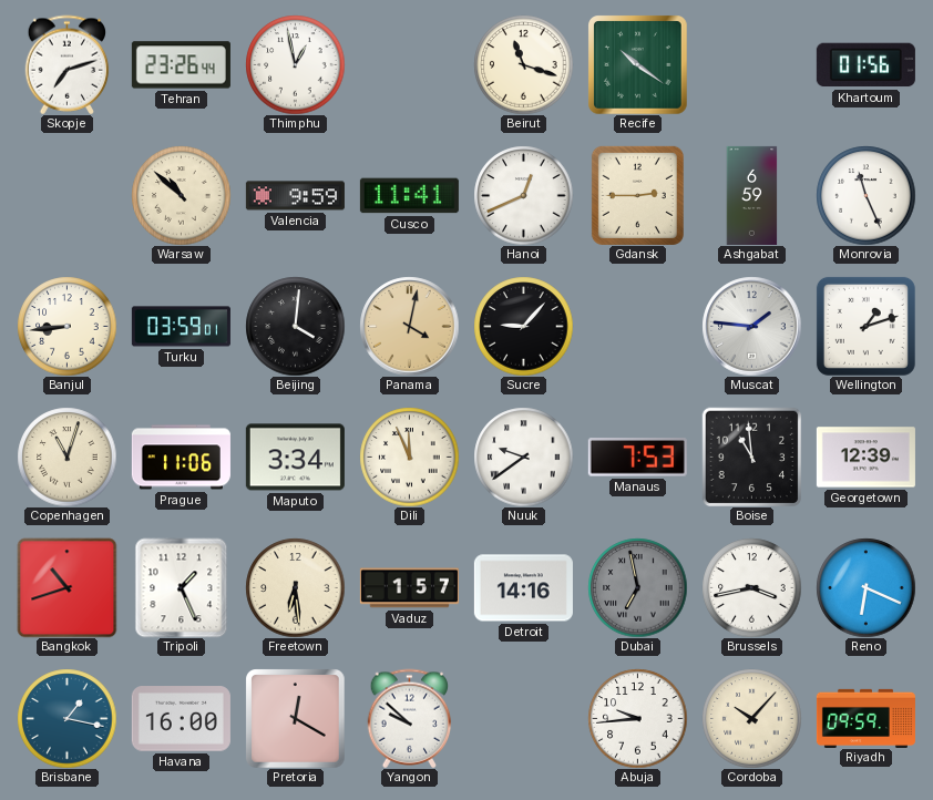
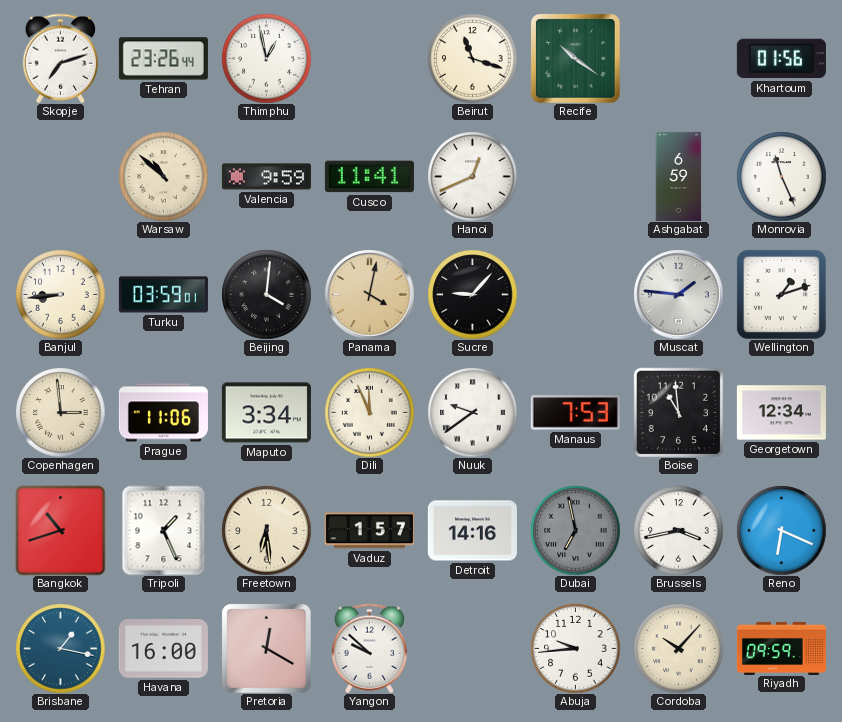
Gdansk: 2:45 -> none
Copenhagen: 11:03 -> 2:59
Georgetown: 12:39 -> 12:34
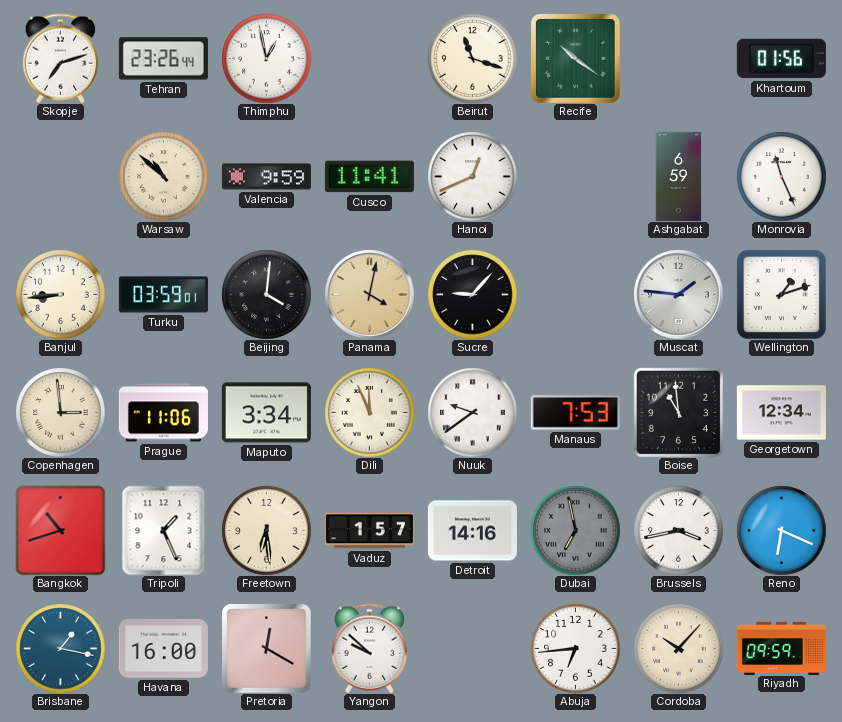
Abuja: 9:44 -> 6:44
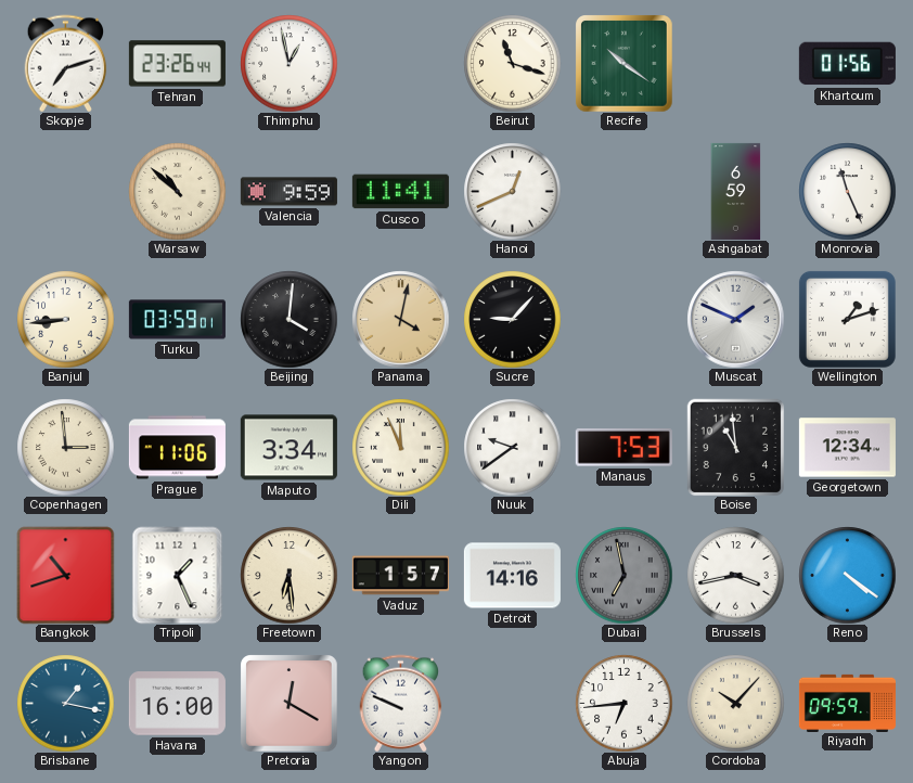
Muscat: 1:46 -> 1:49
Reno: 6:19 -> 4:21
Yangon: 9:52 -> 9:49
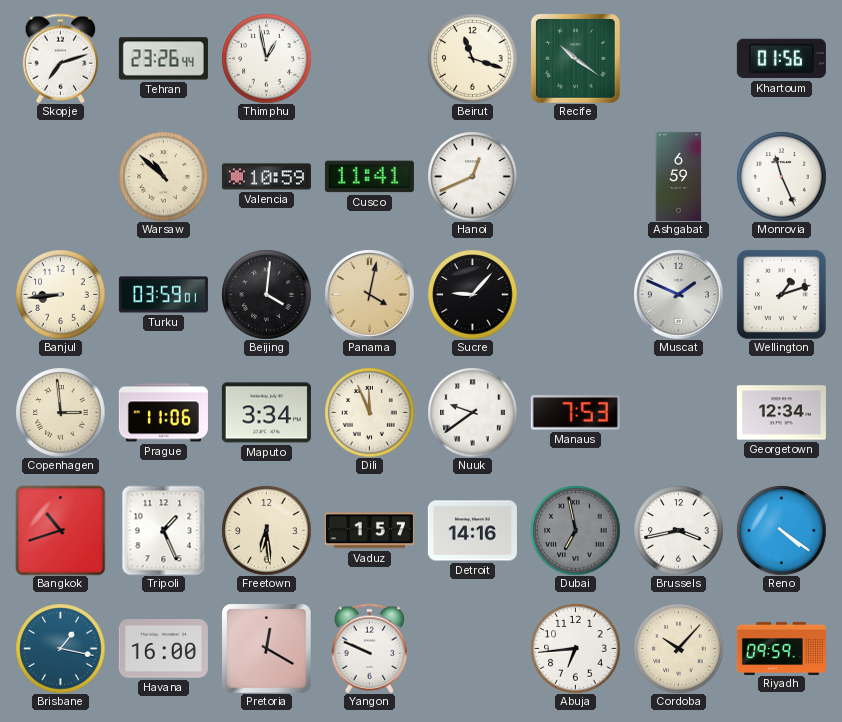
Valencia: 9:59 -> 10:59
Boise: 10:59 -> none
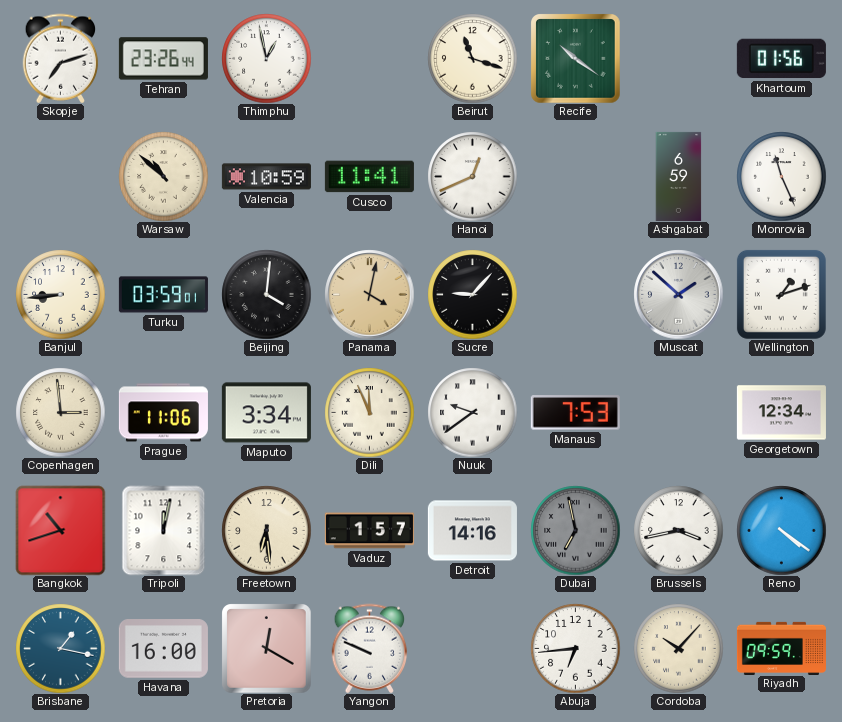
Muscat: 1:49 -> 1:52
Tripoli: 1:26 -> 12:02
